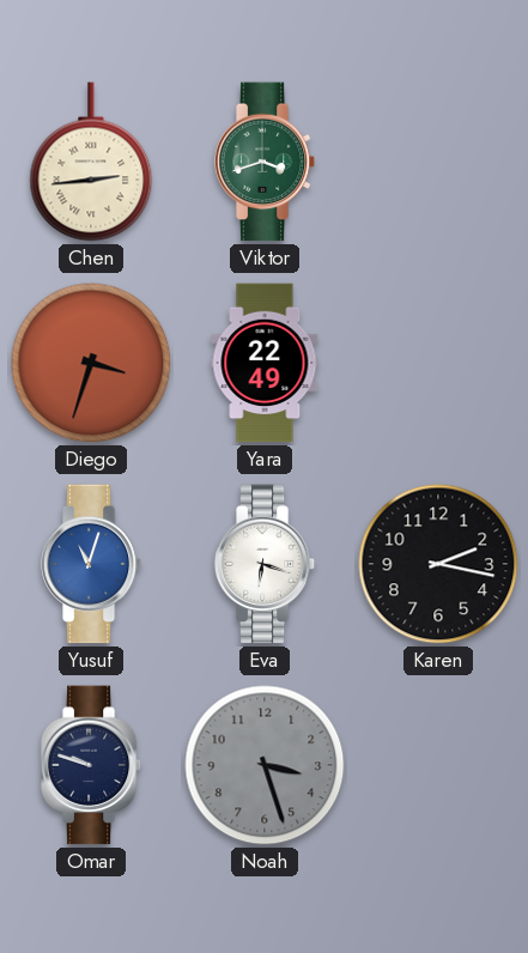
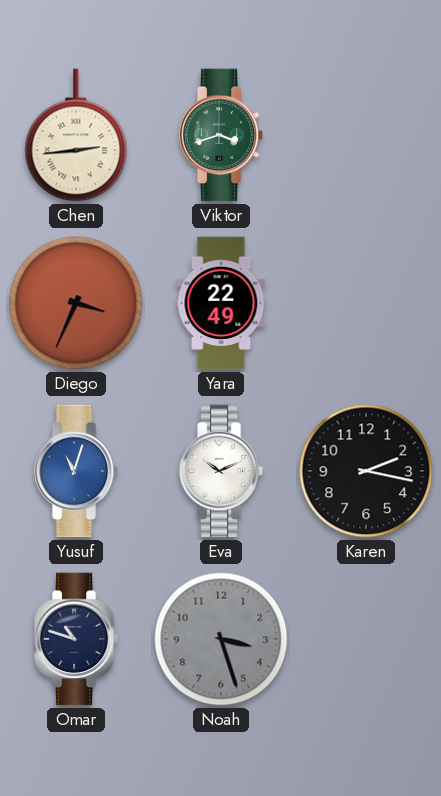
Diego: 3:33 -> 3:34
Eva: 6:18 -> 10:11
Omar: 9:48 -> 10:48
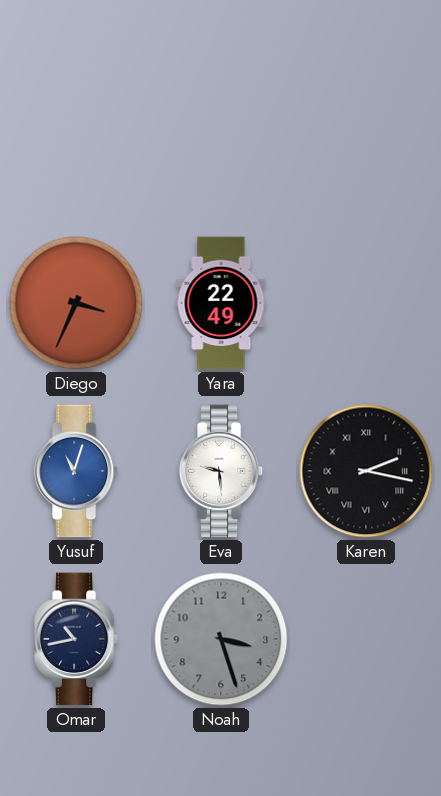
Chen: 2:44 -> none
Viktor: 3:42 -> none
Eva: 10:11 -> 9:29
Karen numerals: Arabic -> Roman
Omar: 10:48 -> 10:43
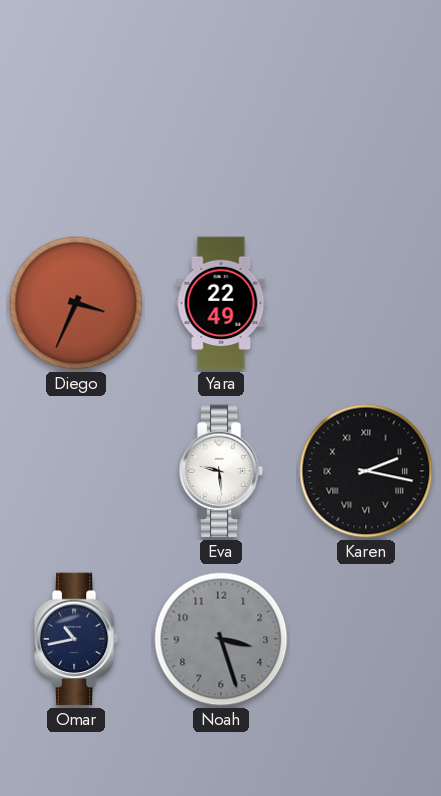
Yusuf: 11:03 -> none
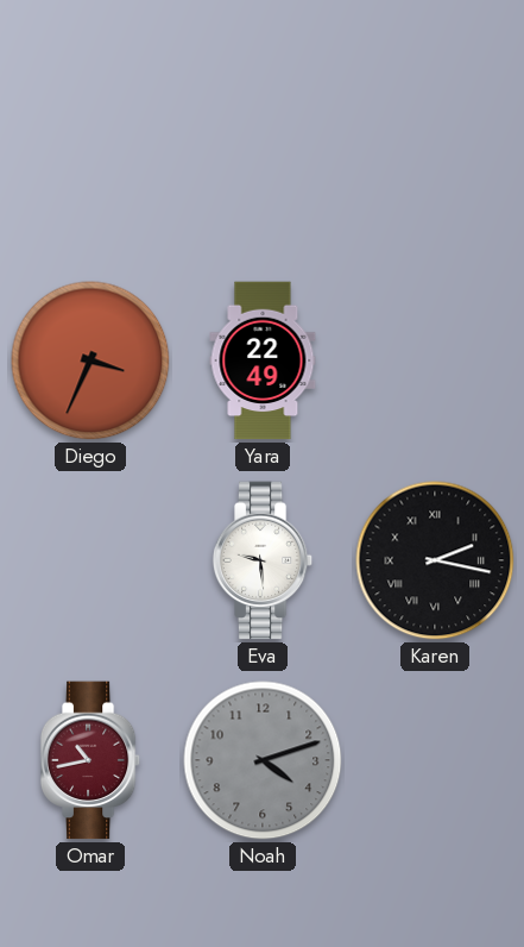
Omar dial: navy -> burgundy
Noah: 3:27 -> 4:12
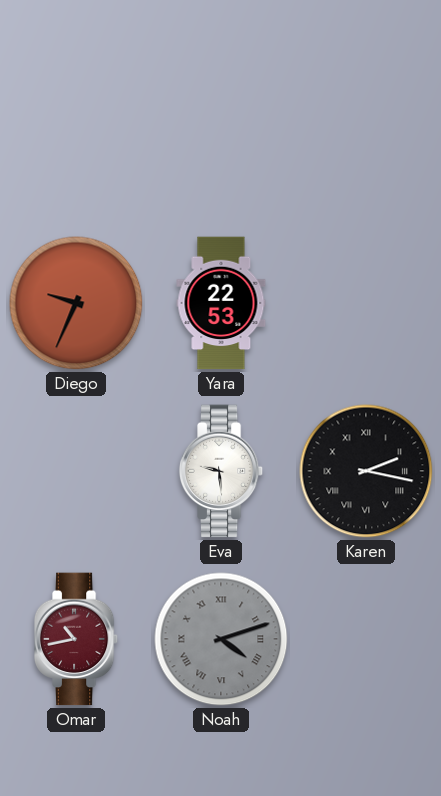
Diego: 3:34 -> 9:34
Yara: 22:49 -> 22:53
Noah numerals: Arabic -> Roman
